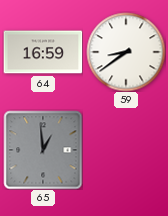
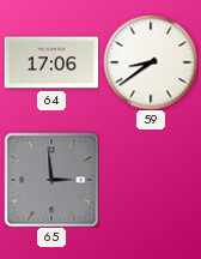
64: 16:59 -> 17:06
65: 12:59 -> 2:59
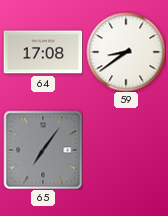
64: 17:06 -> 17:08
65: 2:59 -> 7:06
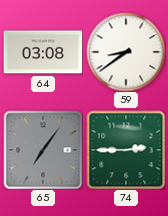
64: 17:08 -> 03:08
74: none -> 2:45
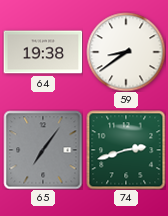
64: 03:08 -> 19:38
74: 2:45 -> 2:42
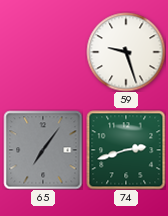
64: 19:38 -> none
59: 8:39 -> 9:27
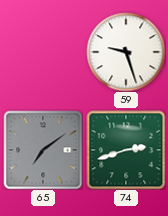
65: 7:06 -> 7:09
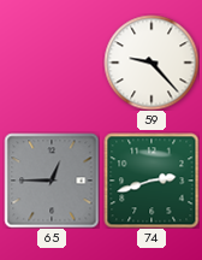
59: 9:27 -> 9:23
65: 7:09 -> 12:45
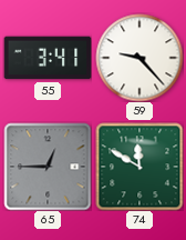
55: none -> 3:41
74: 2:42 -> 11:50
